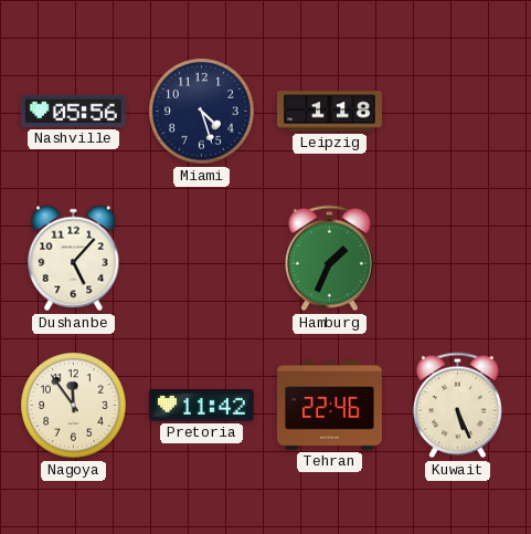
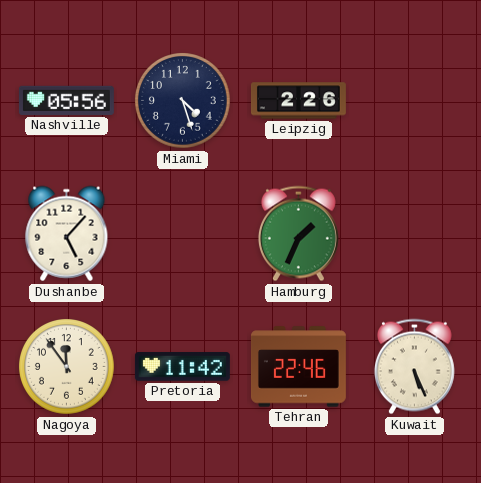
Leipzig: 1:18 -> 2:26
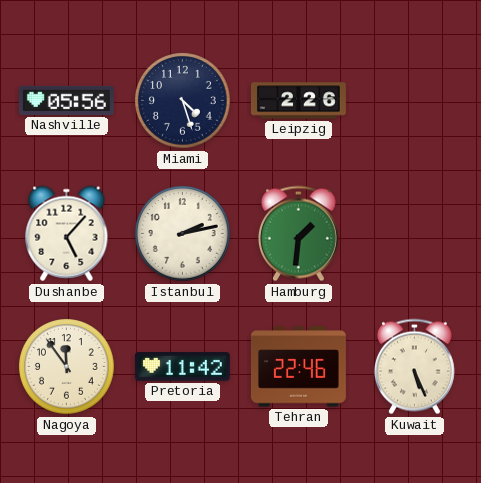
Istanbul: none -> 2:13
Hamburg: 1:34 -> 1:31
